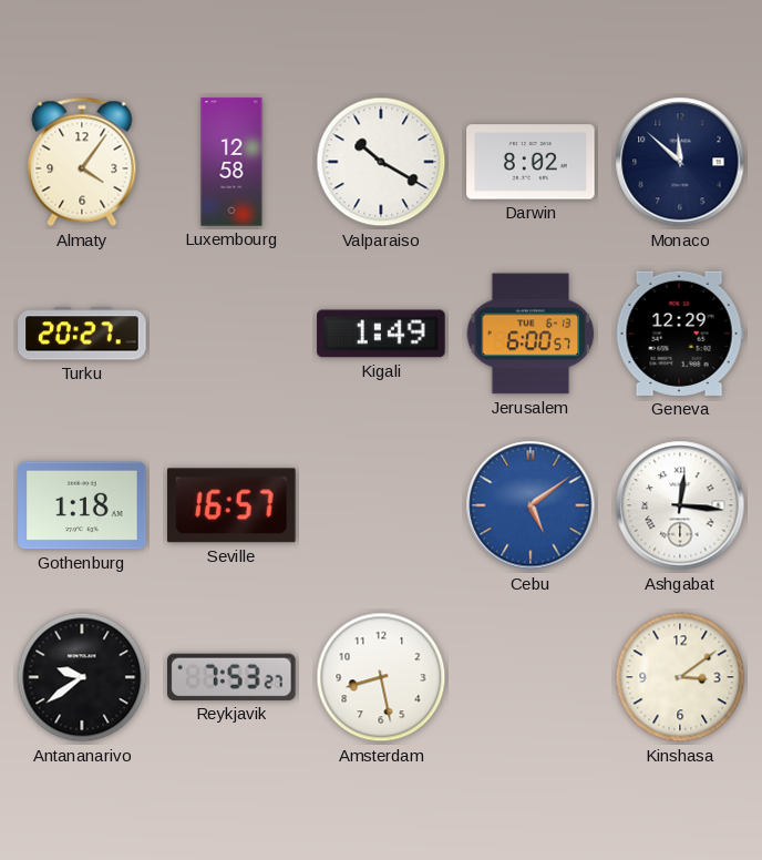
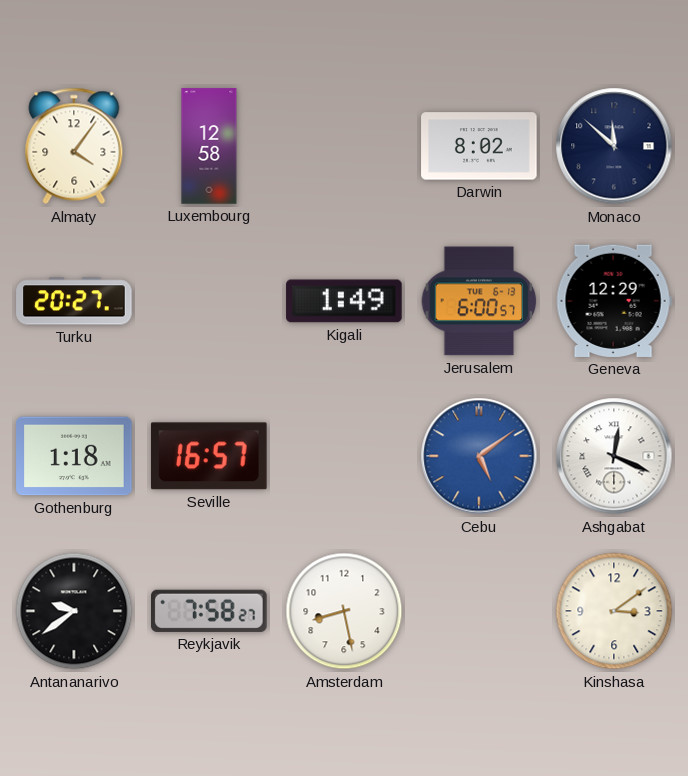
Valparaiso: 10:20 -> none
Ashgabat: 12:16 -> 12:19
Reykjavik: 7:53 -> 7:58
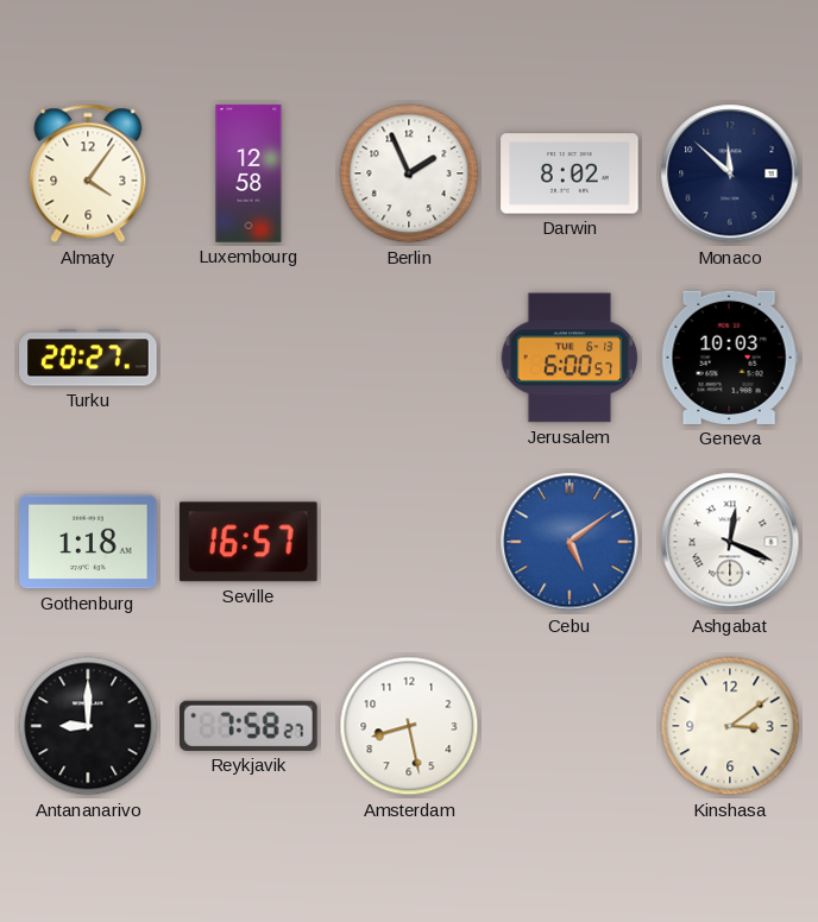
Berlin: none -> 1:56
Kigali: 1:49 -> none
Geneva: 12:29 -> 10:03
Antananarivo: 9:39 -> 9:00
